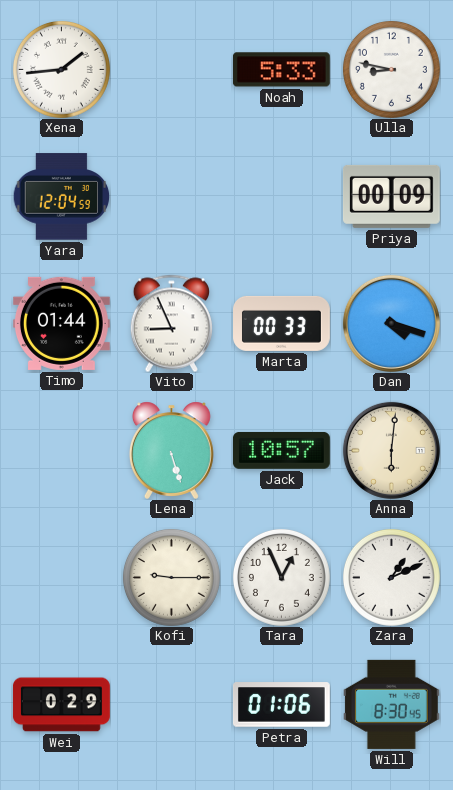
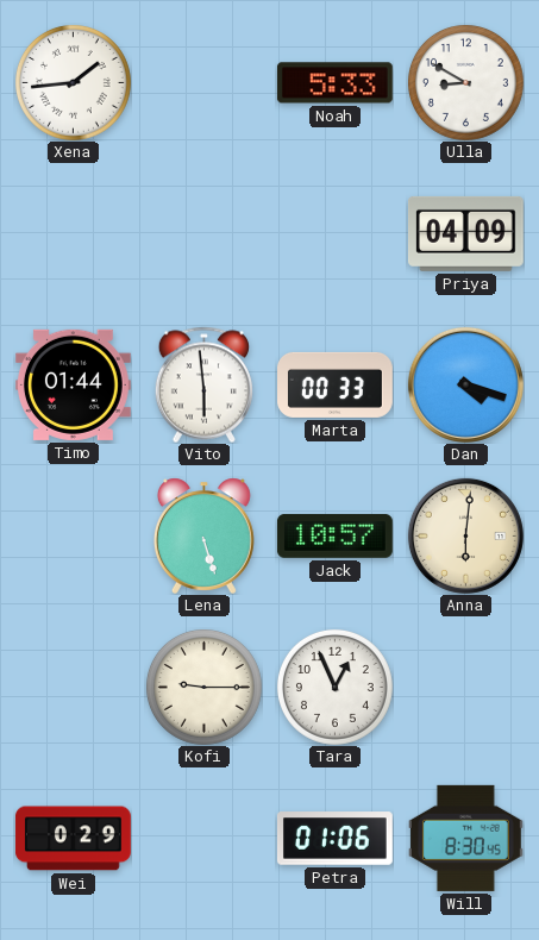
Ulla: 8:47 -> 8:50
Yara: 12:04 -> none
Priya: 00:09 -> 04:09
Vito: 8:56 -> 5:59
Zara: 1:11 -> none
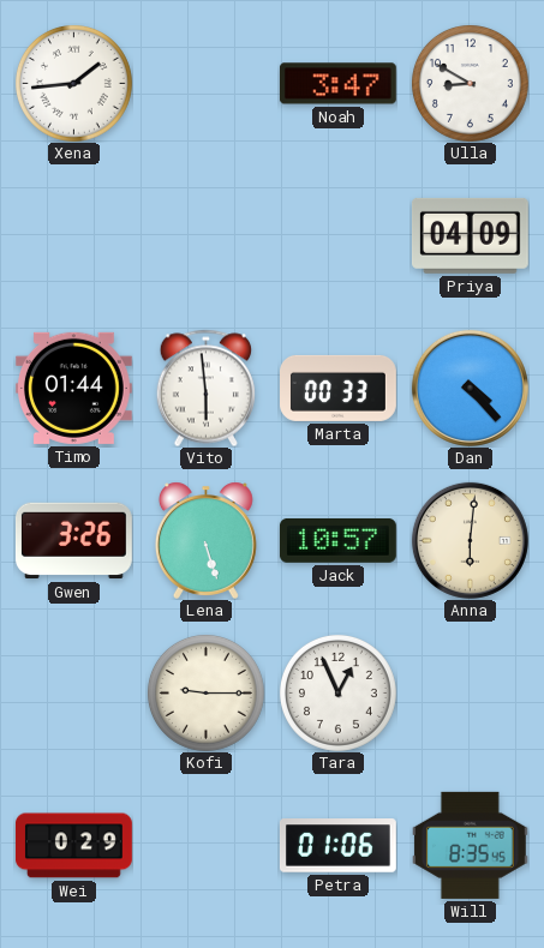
Noah: 5:33 -> 3:47
Dan: 4:18 -> 4:23
Gwen: none -> 3:26
Will: 8:30 -> 8:35
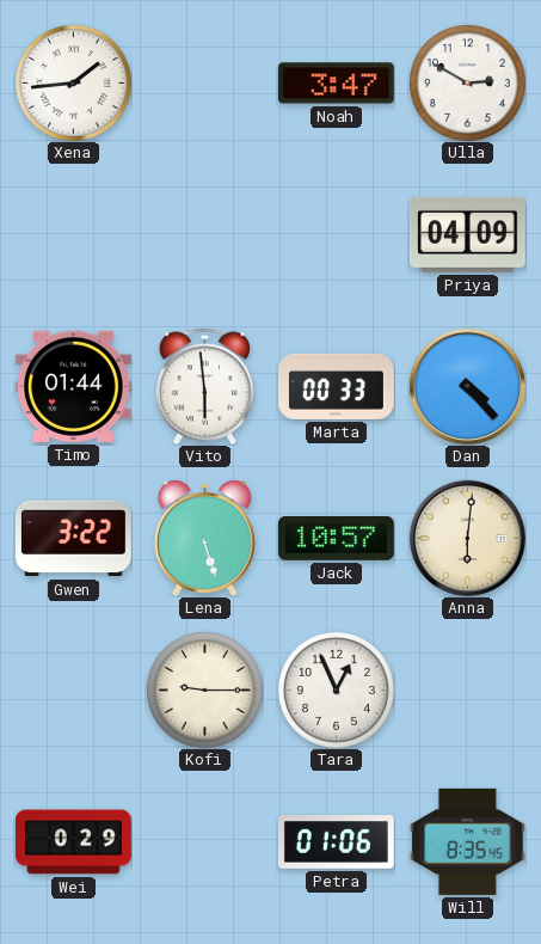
Ulla: 8:50 -> 2:50
Gwen: 3:26 -> 3:22
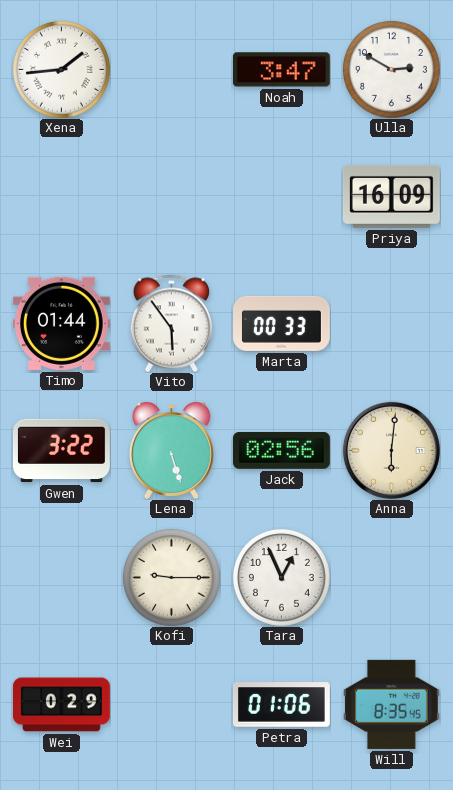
Priya: 04:09 -> 16:09
Vito: 5:59 -> 5:54
Dan: 4:23 -> none
Jack: 10:57 -> 02:56
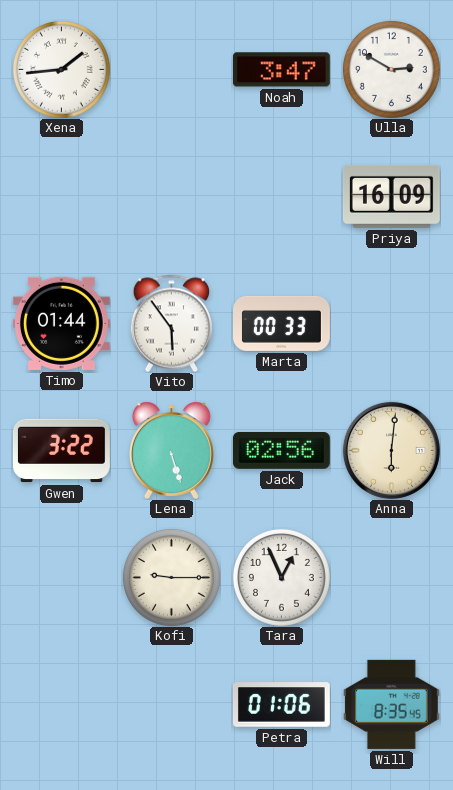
Wei: 0:29 -> none
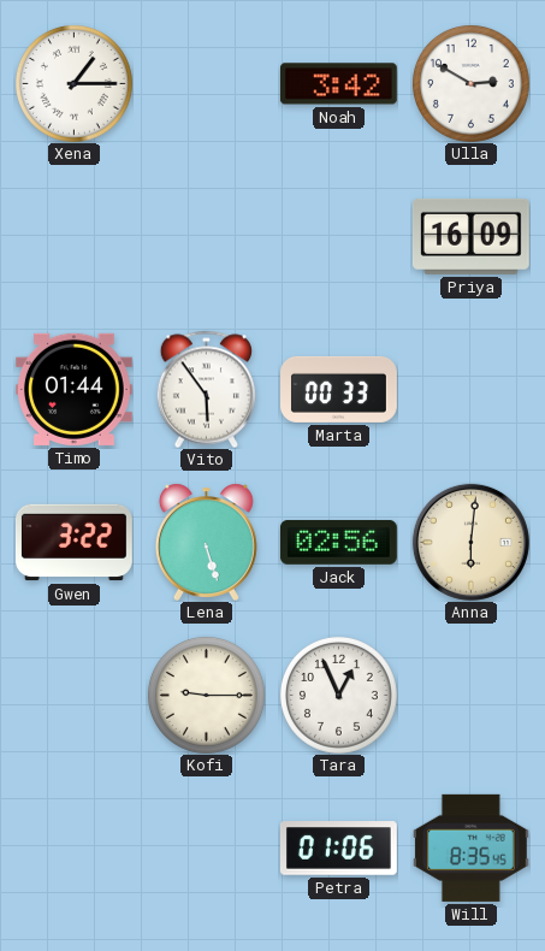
Xena: 1:44 -> 1:15
Noah: 3:47 -> 3:42
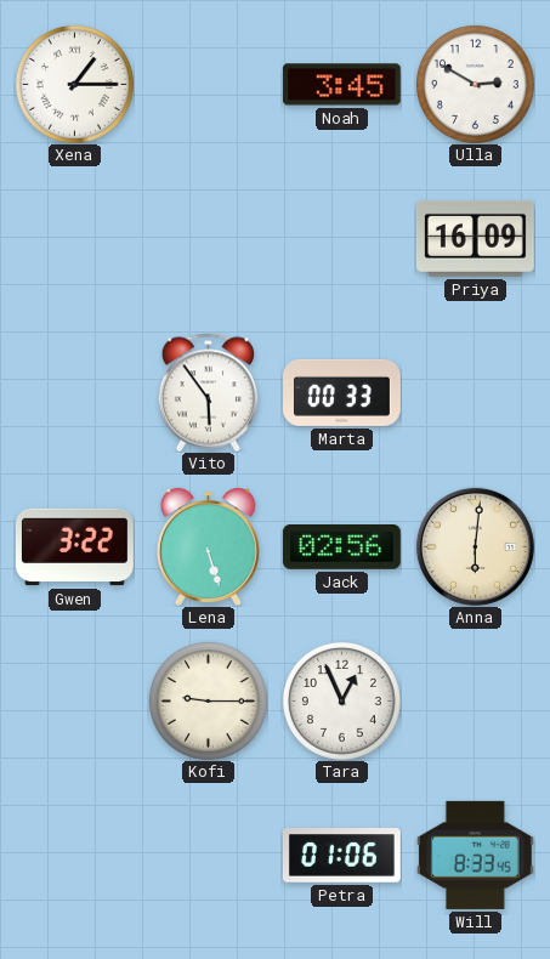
Noah: 3:42 -> 3:45
Timo: 01:44 -> none
Will: 8:35 -> 8:33
